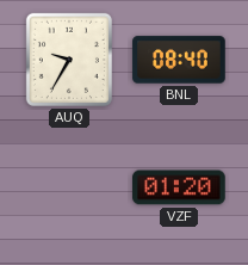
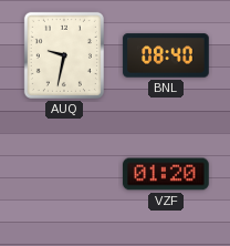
AUQ: 9:35 -> 9:32
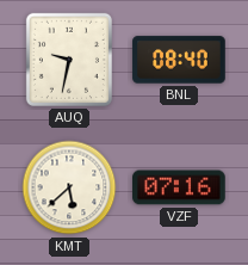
KMT: none -> 5:38
VZF: 01:20 -> 07:16
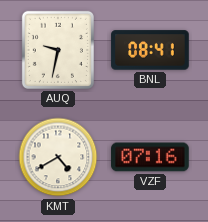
BNL: 08:40 -> 08:41
KMT: 5:38 -> 4:40
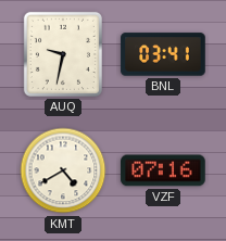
BNL: 08:41 -> 03:41
